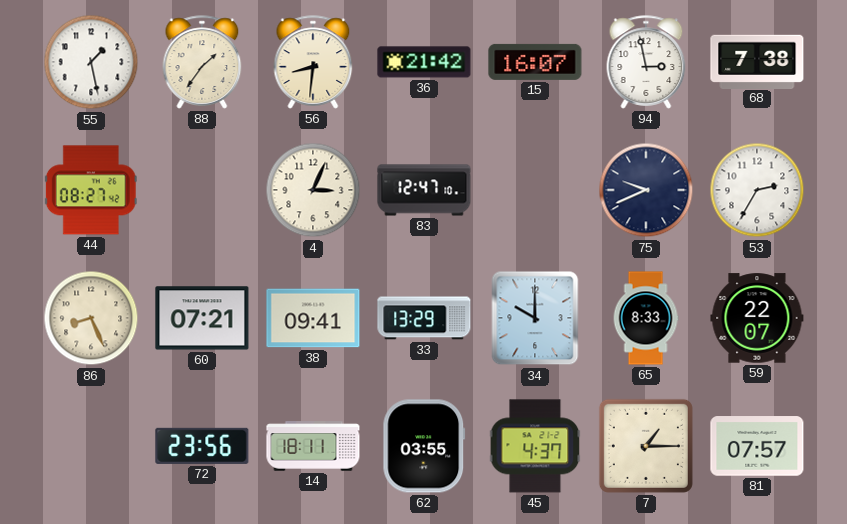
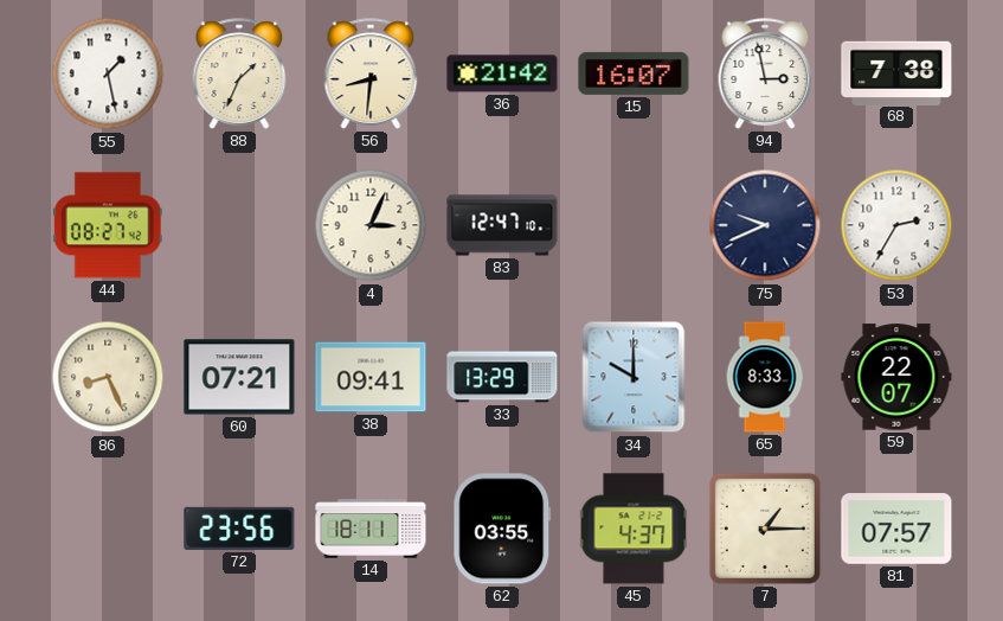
88: 1:36 -> 1:34
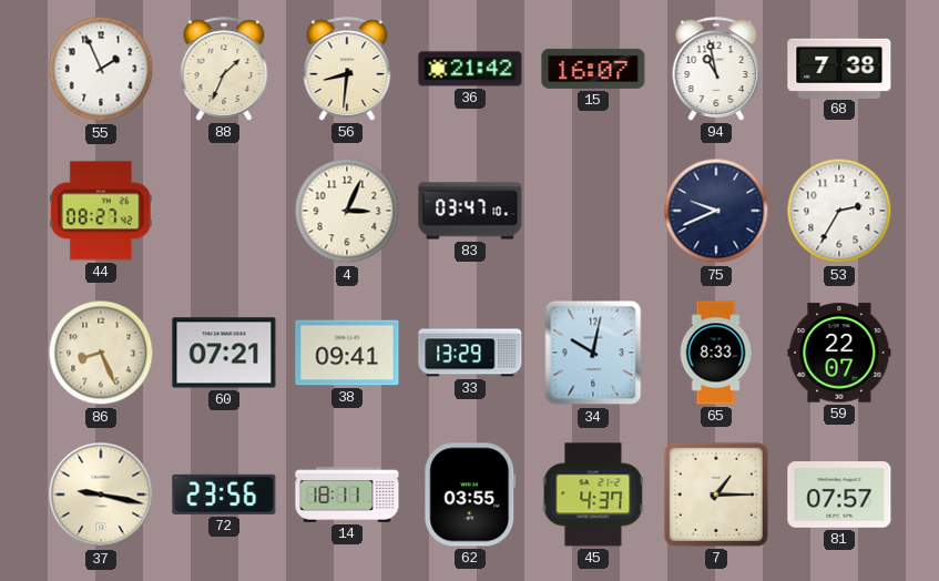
55: 1:28 -> 1:56
94: 2:58 -> 10:58
83: 12:47 -> 03:47
34: 10:00 -> 10:02
37: none -> 9:17
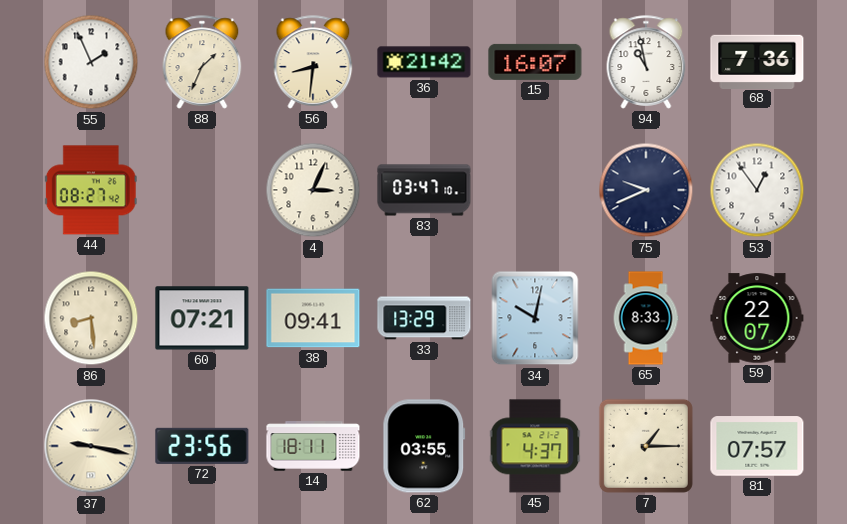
68: 7:38 -> 7:36
53: 2:35 -> 12:54
86: 8:26 -> 8:29
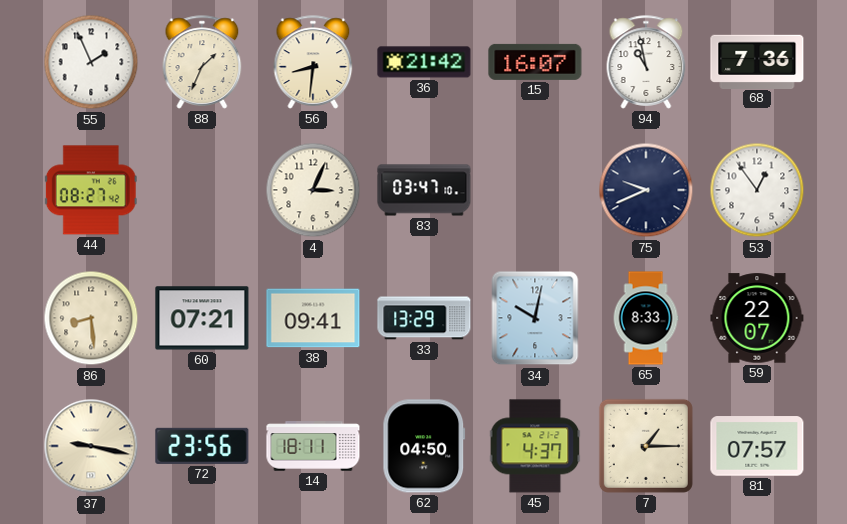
62: 03:55 -> 04:50
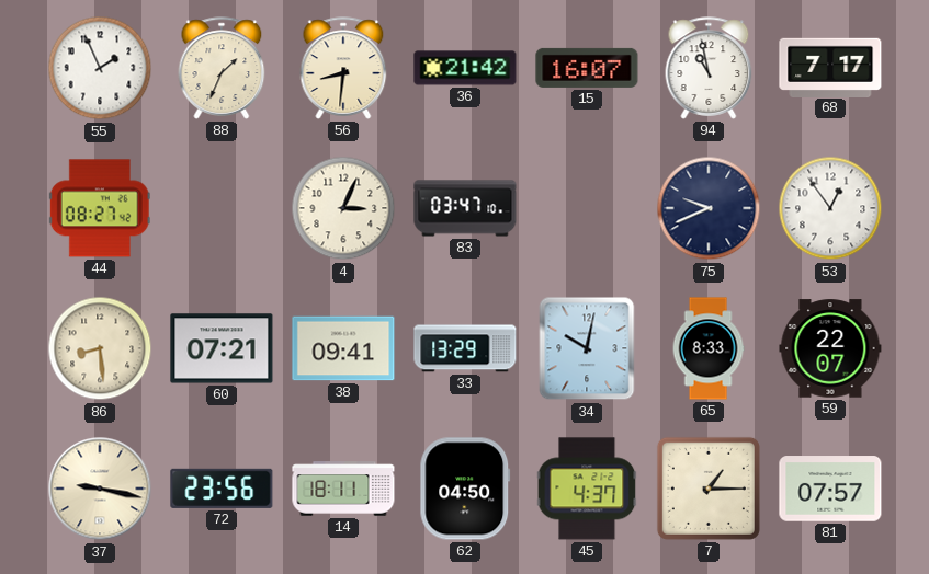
68: 7:36 -> 7:17
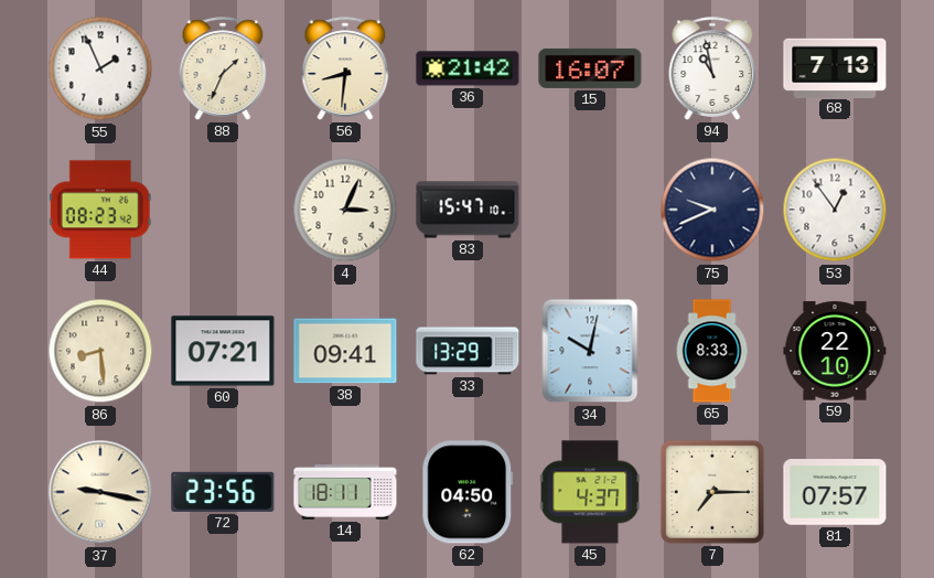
68: 7:17 -> 7:13
44: 08:27 -> 08:23
83: 03:47 -> 15:47
59: 22:07 -> 22:10
7: 1:15 -> 7:15
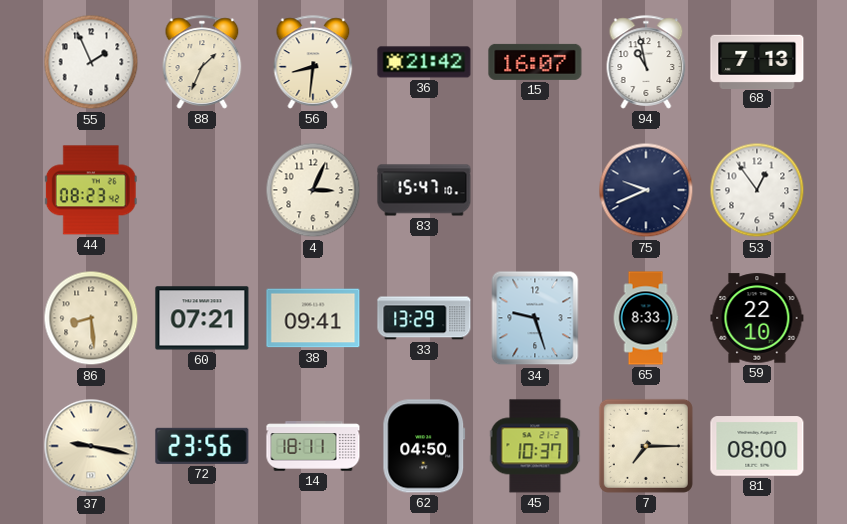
34: 10:02 -> 9:27
45: 4:37 -> 10:37
81: 07:57 -> 08:00
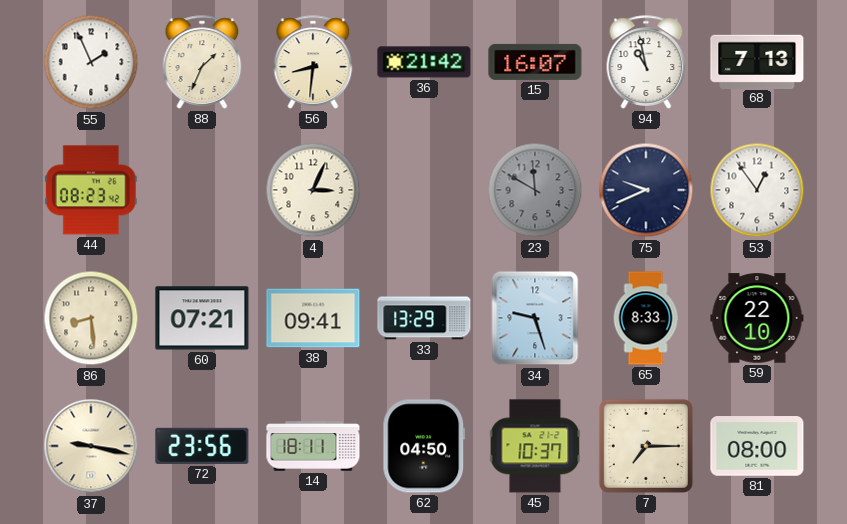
83: 15:47 -> none
23: none -> 11:50
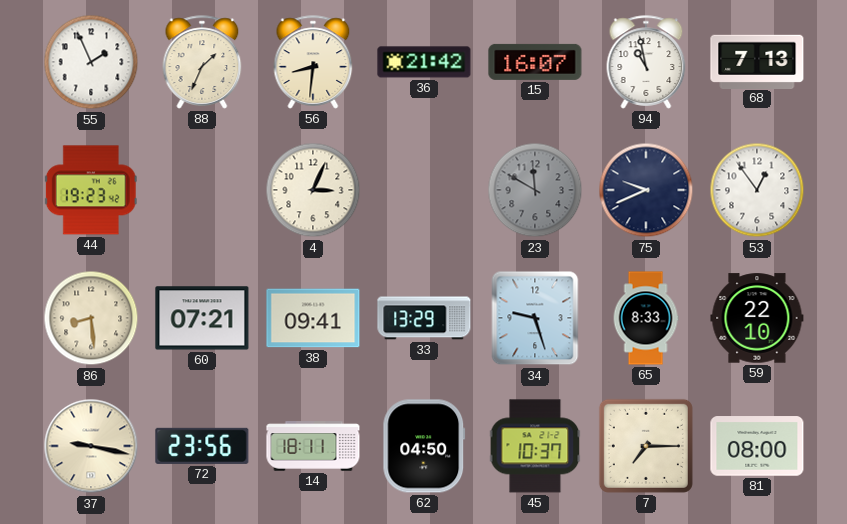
44: 08:23 -> 19:23
